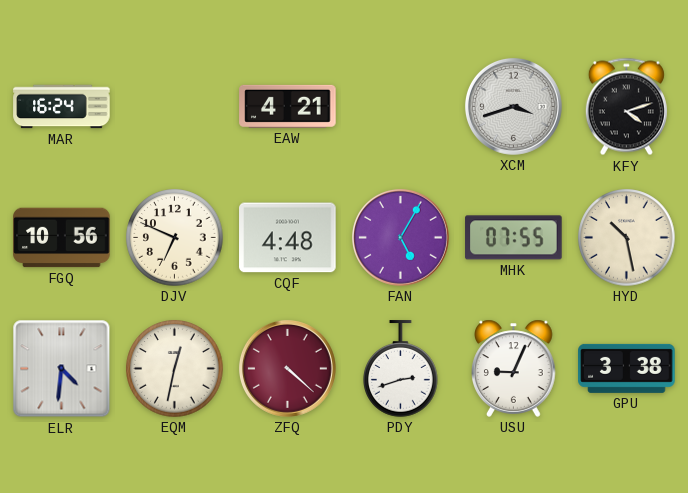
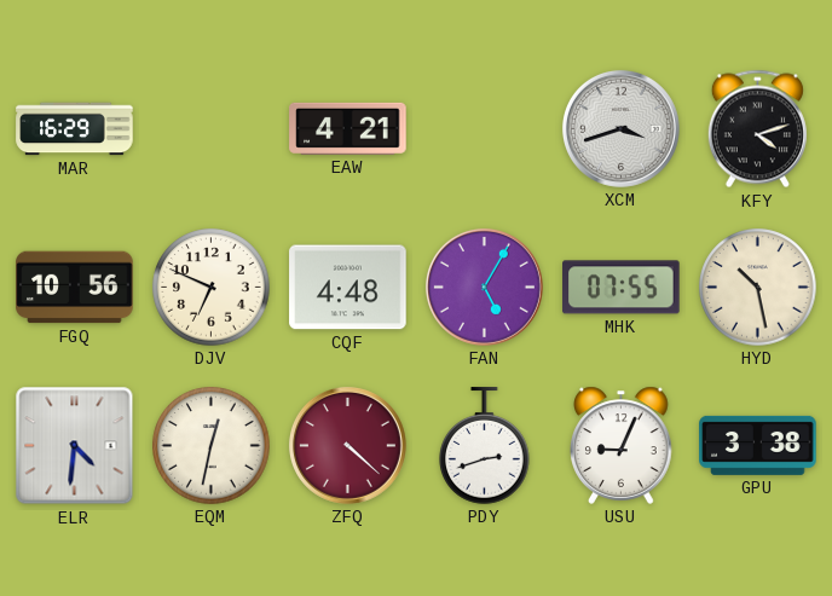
MAR: 16:24 -> 16:29
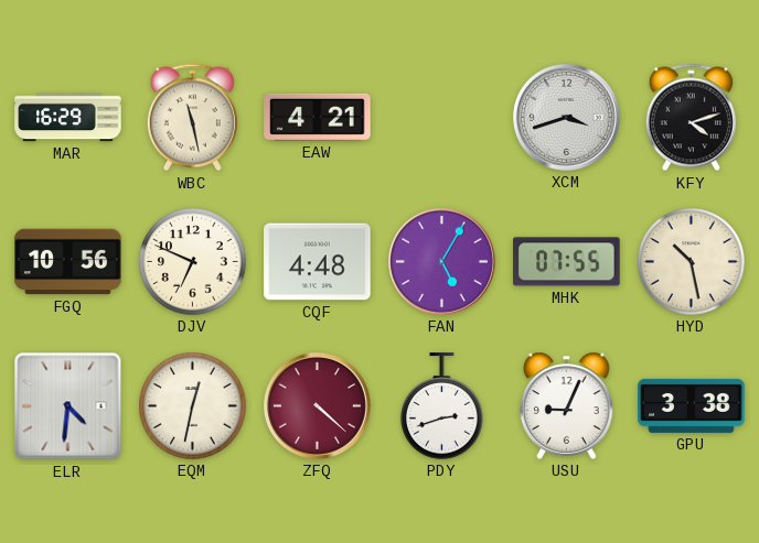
WBC: none -> 11:28
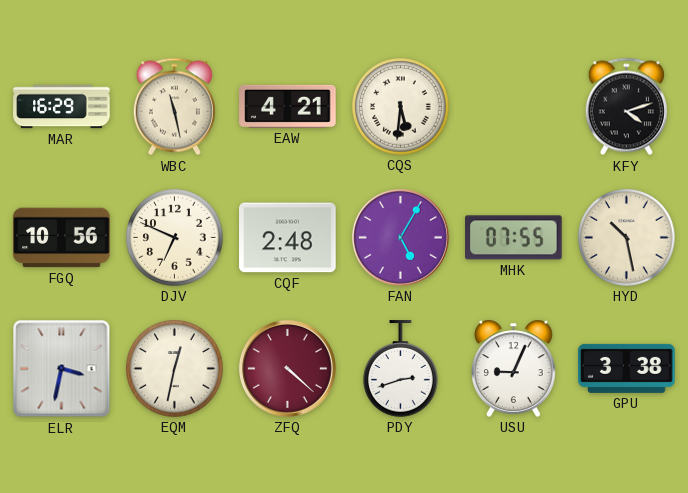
CQS: none -> 5:31
XCM: 3:42 -> none
CQF: 4:48 -> 2:48
ELR: 4:31 -> 3:32
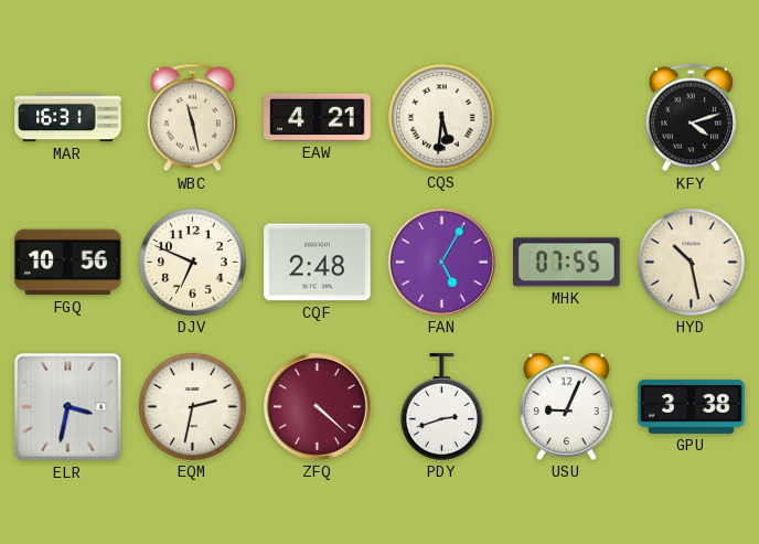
MAR: 16:29 -> 16:31
EQM: 12:32 -> 2:32
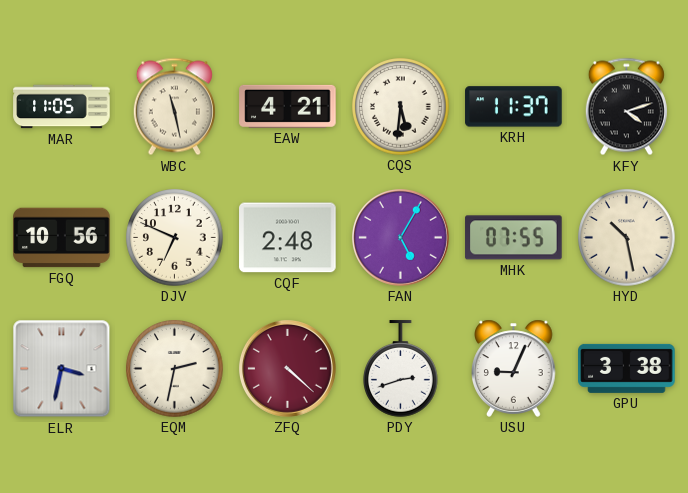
MAR: 16:31 -> 11:05
KRH: none -> 11:37
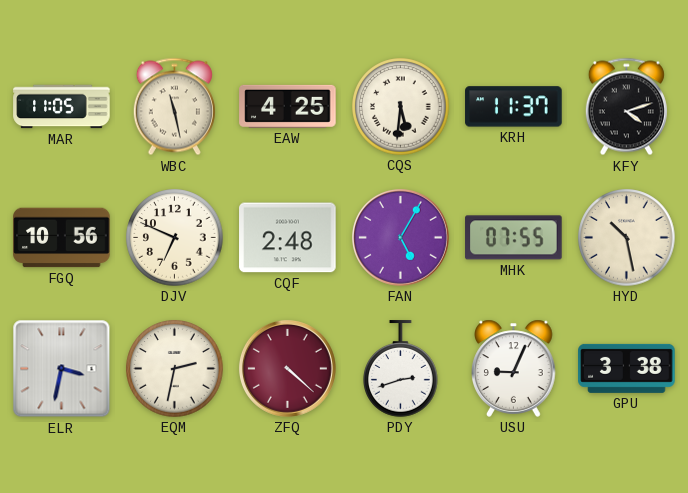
EAW: 4:21 -> 4:25
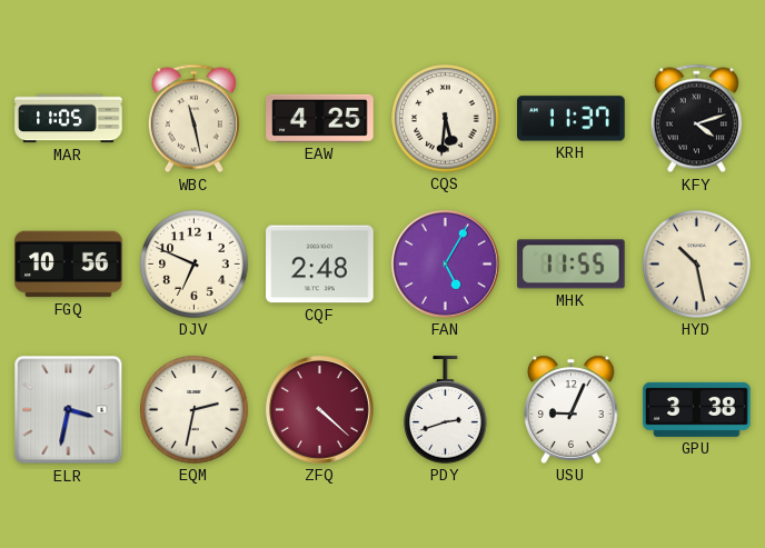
MHK: 07:55 -> 11:55
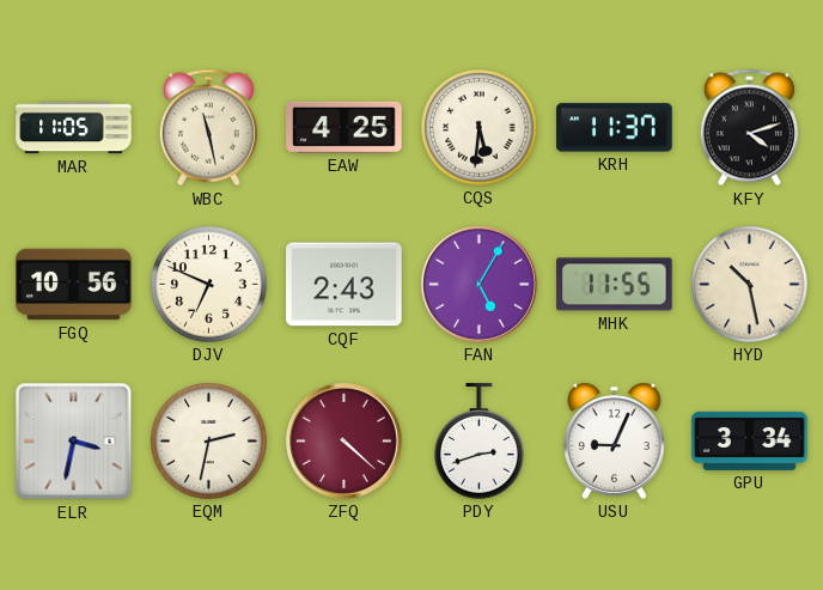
CQF: 2:48 -> 2:43
GPU: 3:38 -> 3:34
